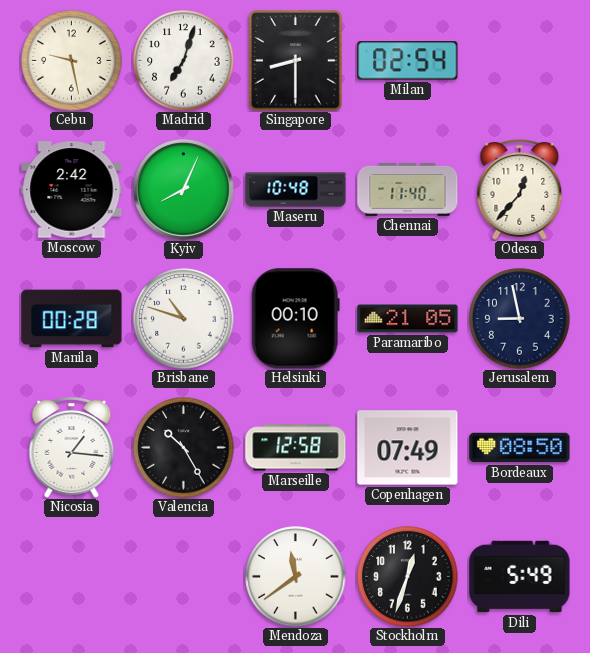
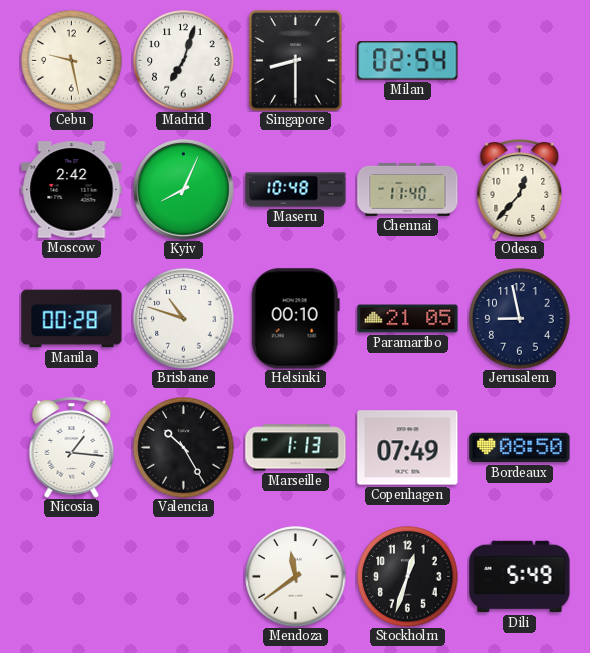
Marseille: 12:58 -> 1:13
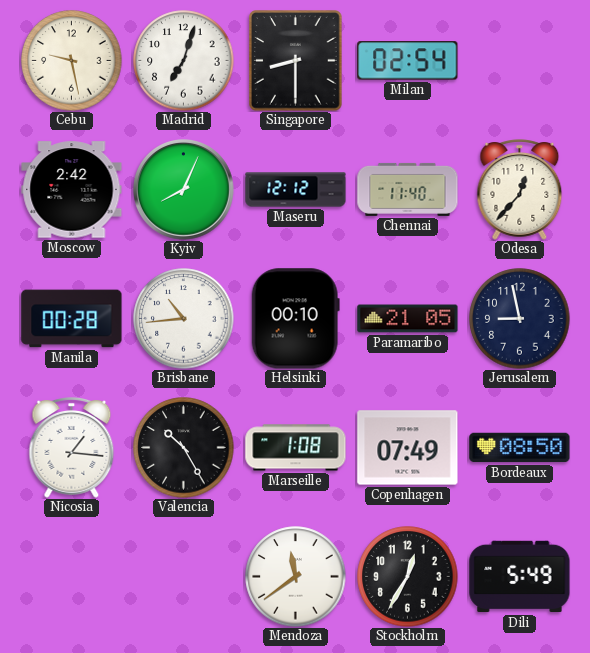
Maseru: 10:48 -> 12:12
Brisbane: 10:48 -> 10:44
Marseille: 1:13 -> 1:08
Stockholm: 12:33 -> 12:35
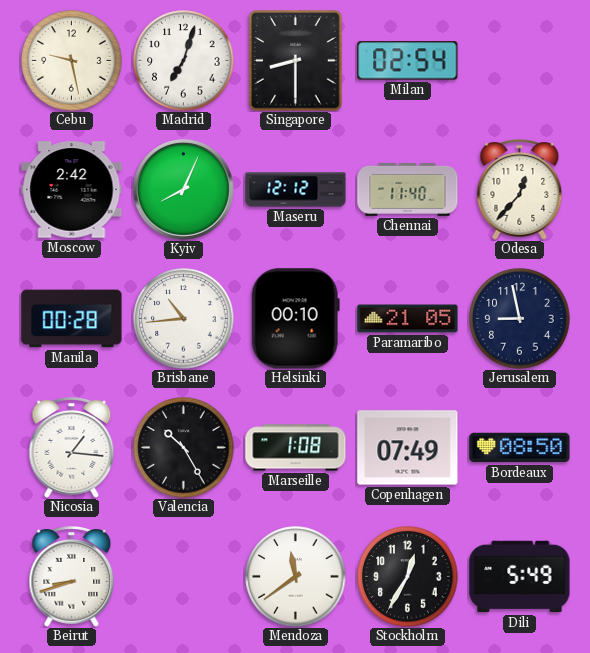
Beirut: none -> 8:42
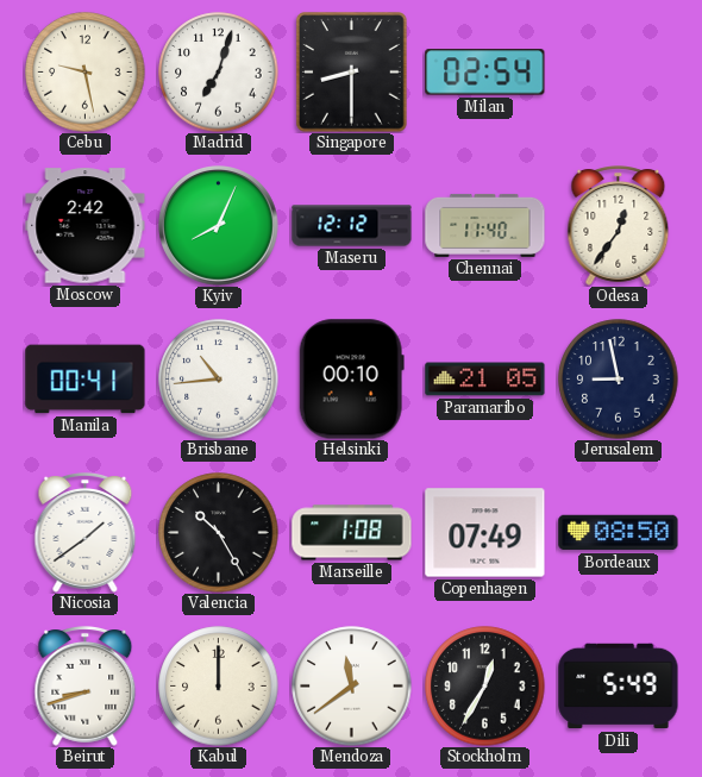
Odesa: 12:37 -> 12:36
Manila: 00:28 -> 00:41
Nicosia: 1:16 -> 1:39
Kabul: none -> 12:00
